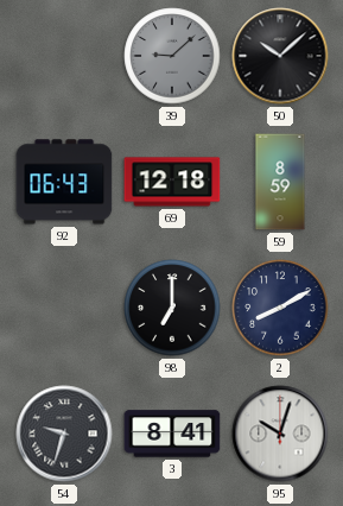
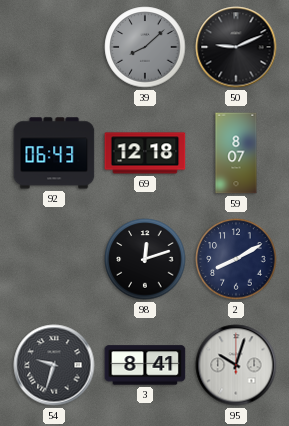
39: 9:08 -> 8:08
50: 10:08 -> 9:11
59: 8:59 -> 8:07
98: 7:00 -> 12:12
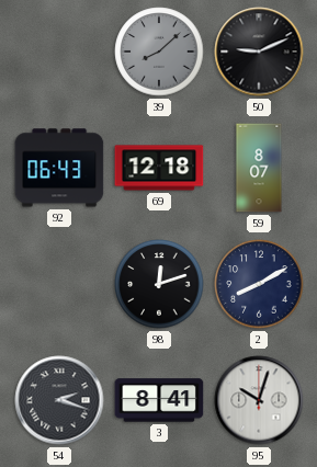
54: 9:33 -> 2:18
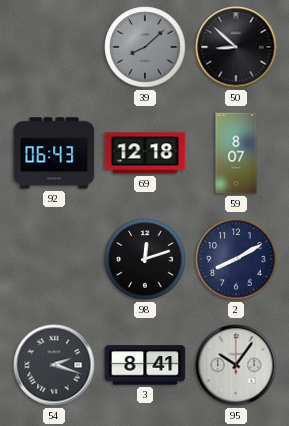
50: 9:11 -> 8:52
95: 10:03 -> 10:06
